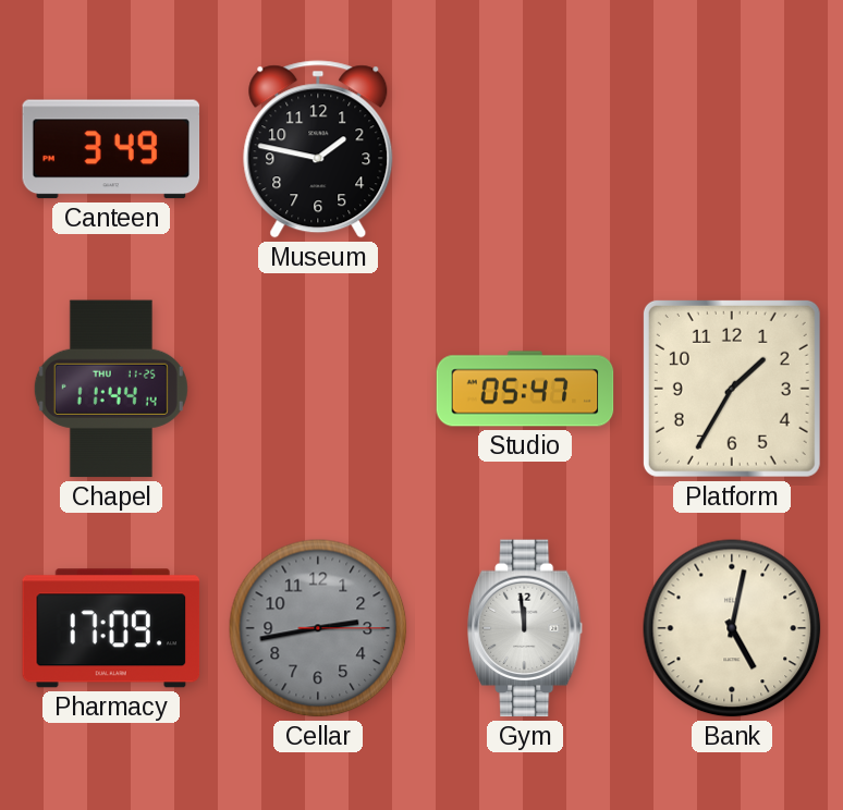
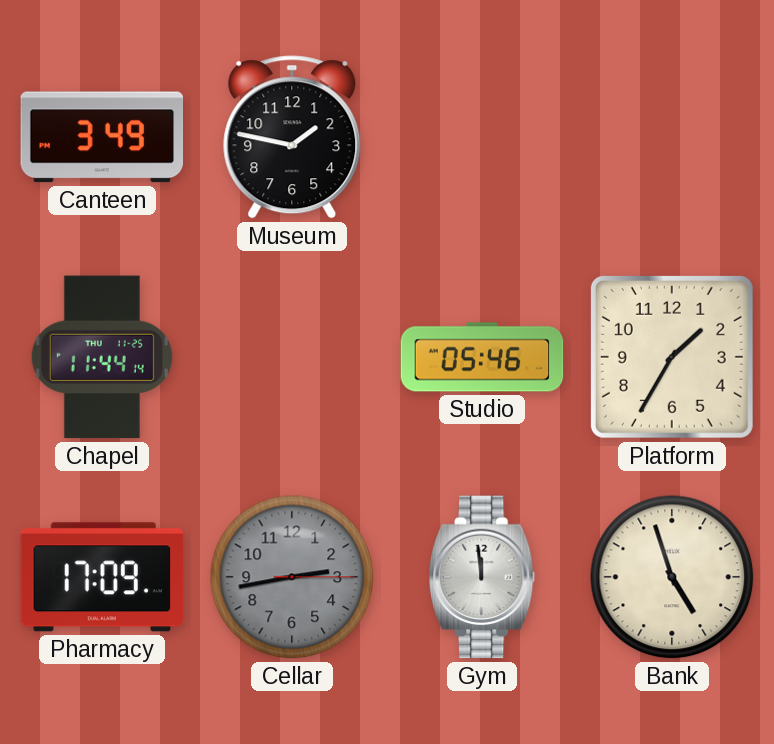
Studio: 05:47 -> 05:46
Bank: 5:02 -> 4:57
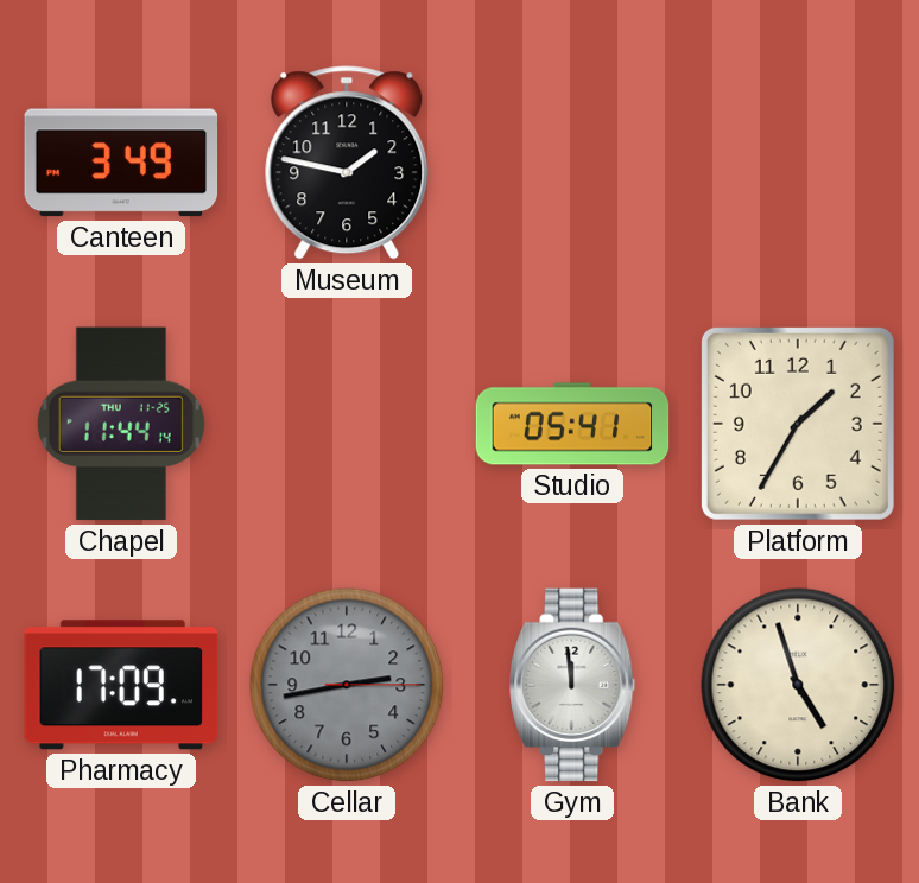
Studio: 05:46 -> 05:41
